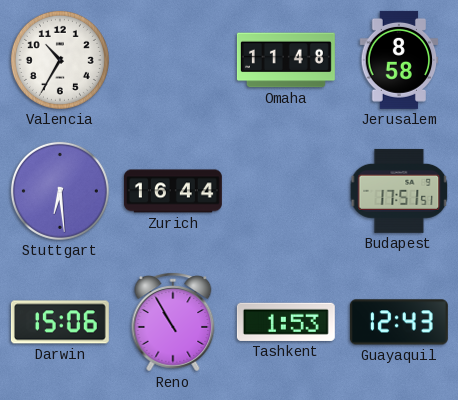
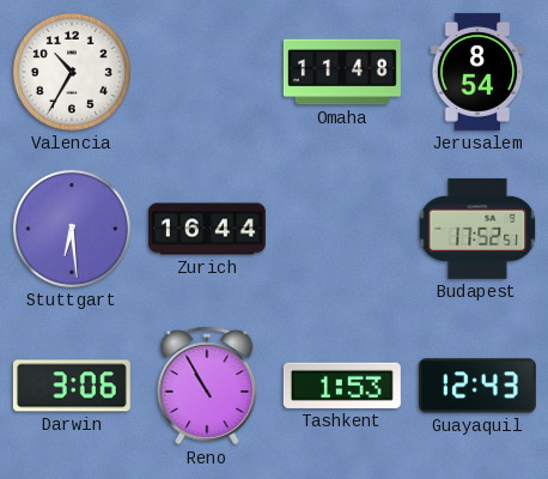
Jerusalem: 8:58 -> 8:54
Budapest: 17:51 -> 17:52
Darwin: 15:06 -> 3:06
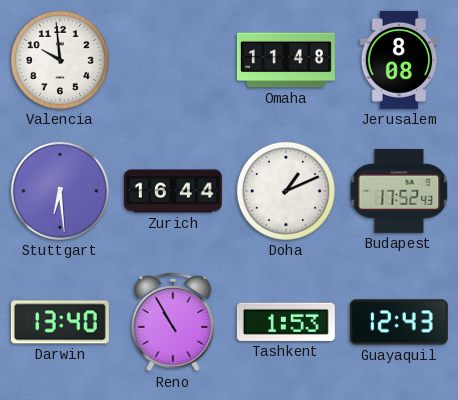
Valencia: 10:35 -> 9:59
Jerusalem: 8:54 -> 8:08
Doha: none -> 1:11
Budapest: 17:52:51 -> 17:52:43
Darwin: 3:06 -> 13:40
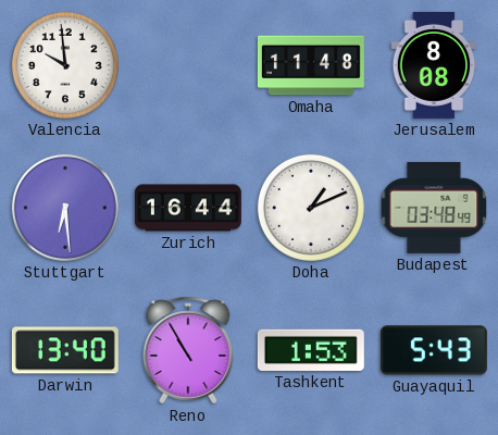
Budapest: 17:52 -> 03:48
Guayaquil: 12:43 -> 5:43
